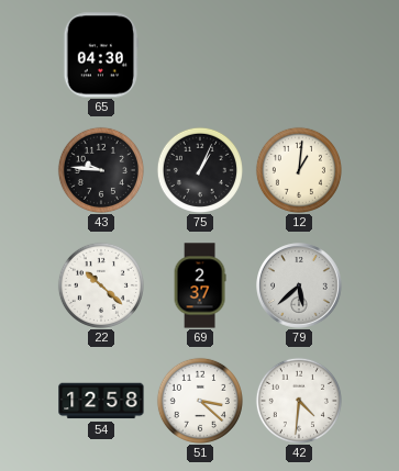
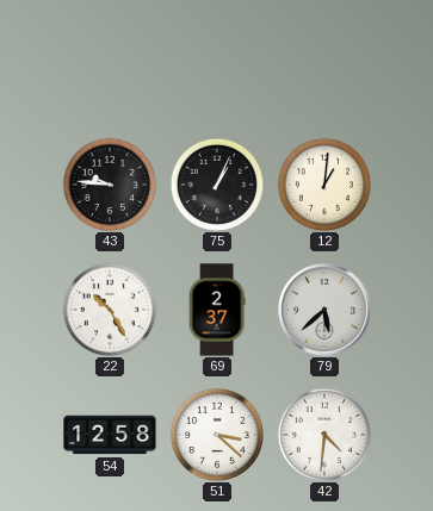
65: 04:30 -> none
22: 10:22 -> 10:25
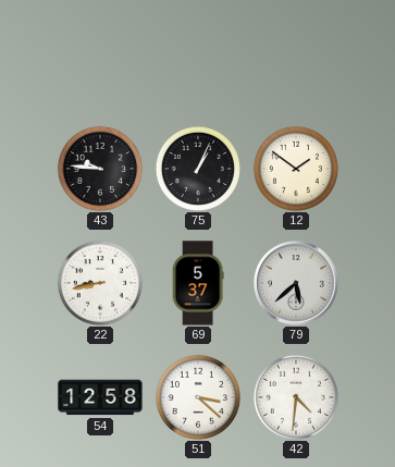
12: 1:01 -> 1:51
22: 10:25 -> 8:43
69: 2:37 -> 5:37
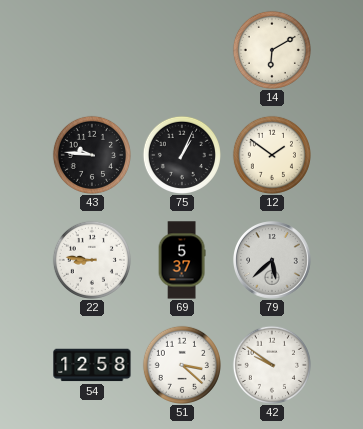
14: none -> 6:10
22: 8:43 -> 8:46
42: 4:31 -> 9:51
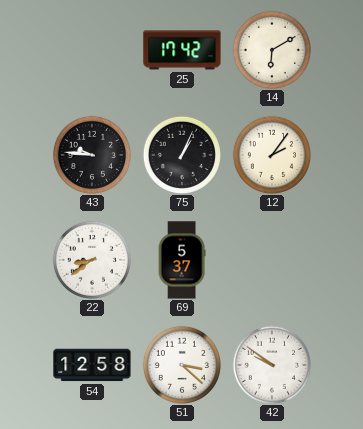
25: none -> 17:42
12: 1:51 -> 2:06
22: 8:46 -> 8:39
79: 5:38 -> none
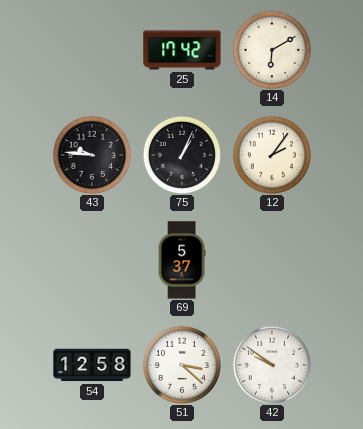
22: 8:39 -> none
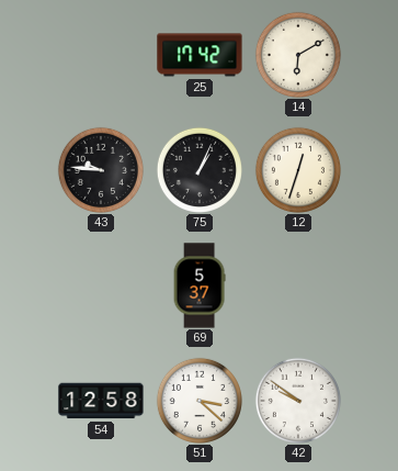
12: 2:06 -> 12:33
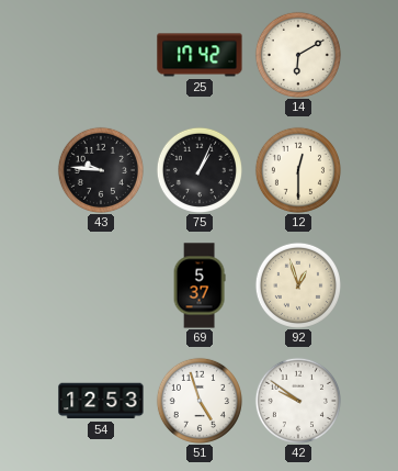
12: 12:33 -> 12:30
92: none -> 12:57
54: 12:58 -> 12:53
51: 3:22 -> 4:57
